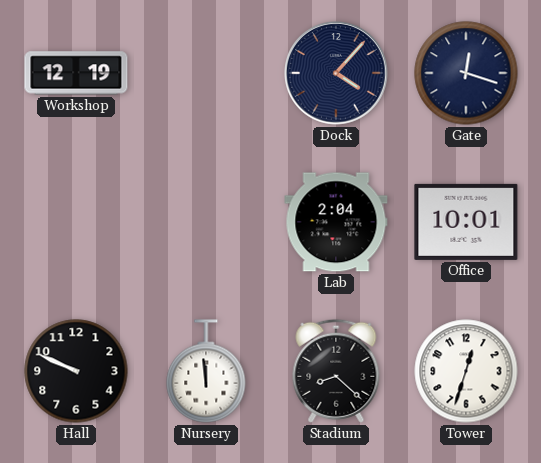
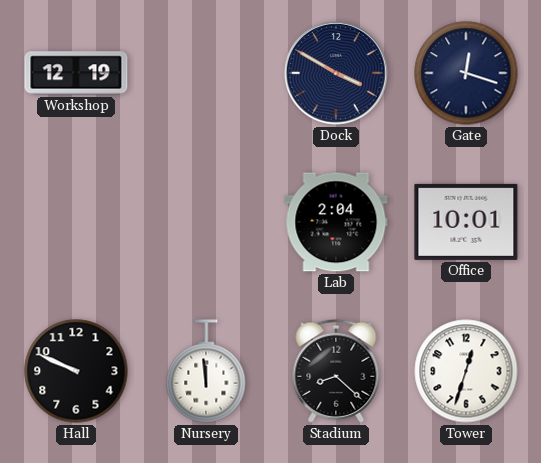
Dock: 4:07 -> 3:50
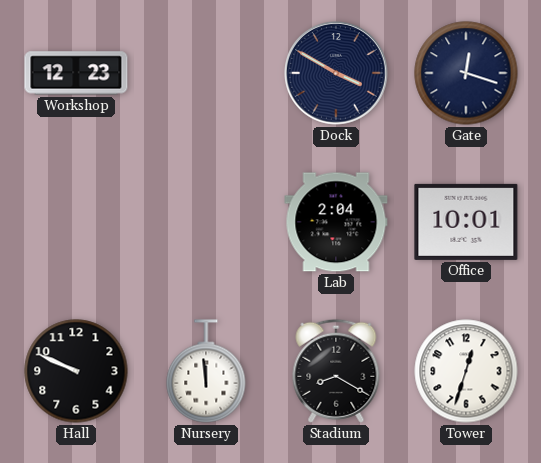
Workshop: 12:19 -> 12:23
Stadium: 8:22 -> 8:20
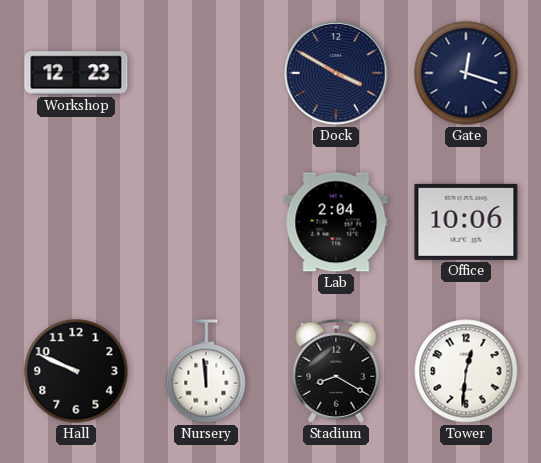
Office: 10:01 -> 10:06
Tower: 12:33 -> 12:31
